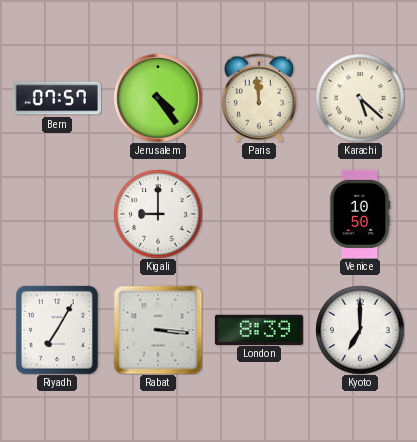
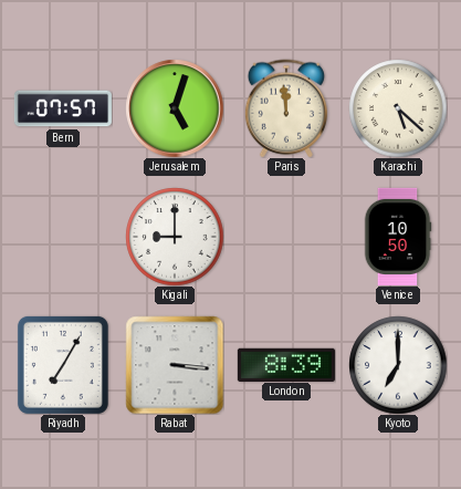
Jerusalem: 4:24 -> 5:03
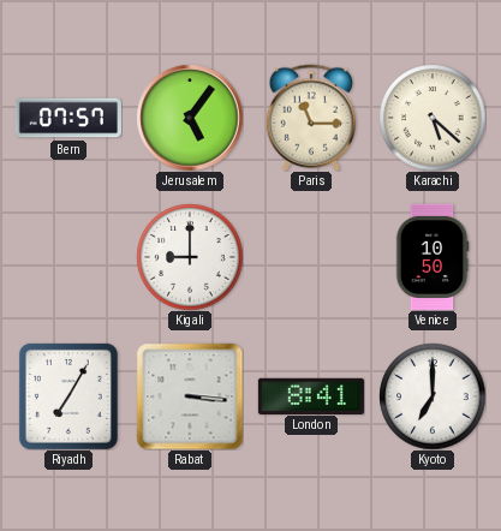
Jerusalem: 5:03 -> 5:06
Paris: 11:59 -> 11:15
London: 8:39 -> 8:41
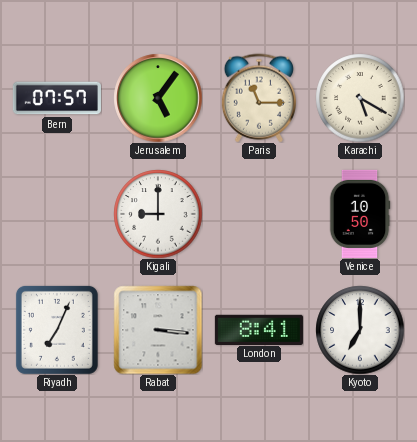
Karachi: 5:22 -> 5:20
Riyadh: 7:05 -> 7:04
